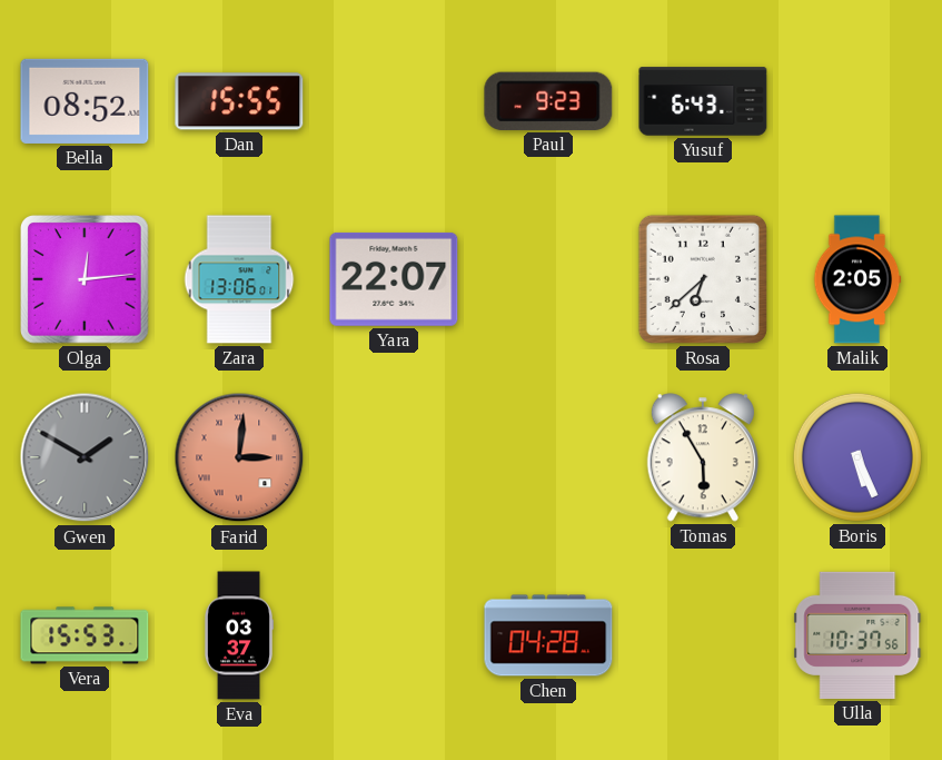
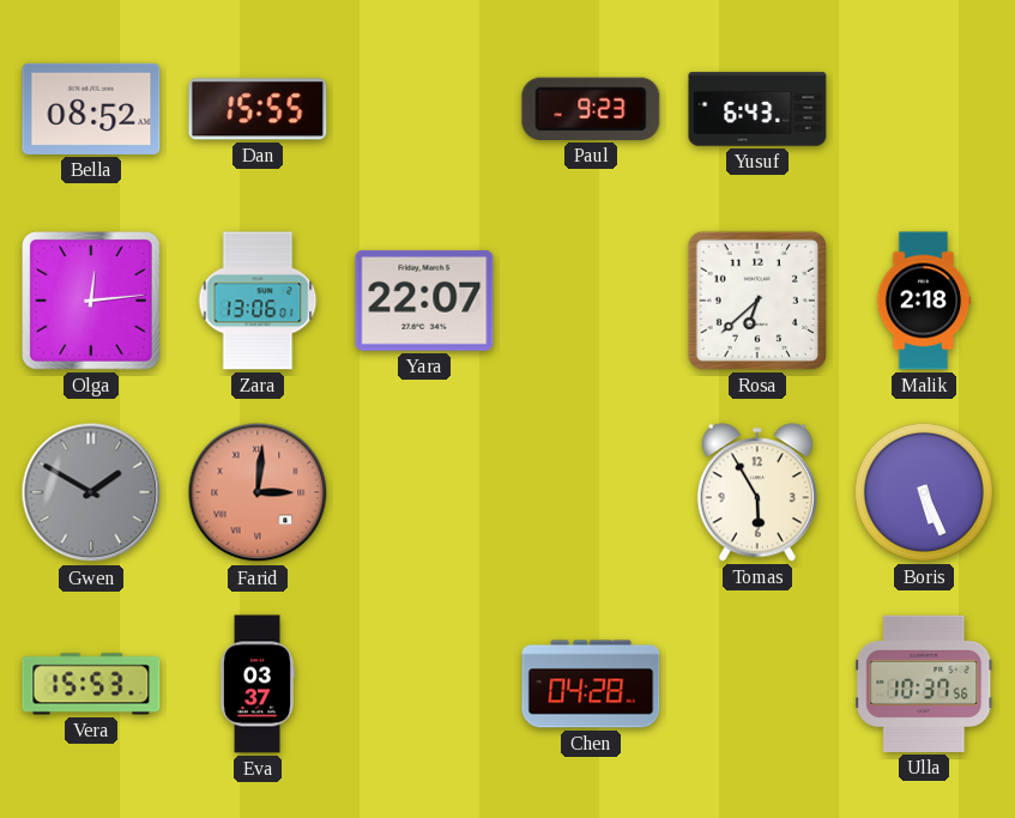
Malik: 2:05 -> 2:18
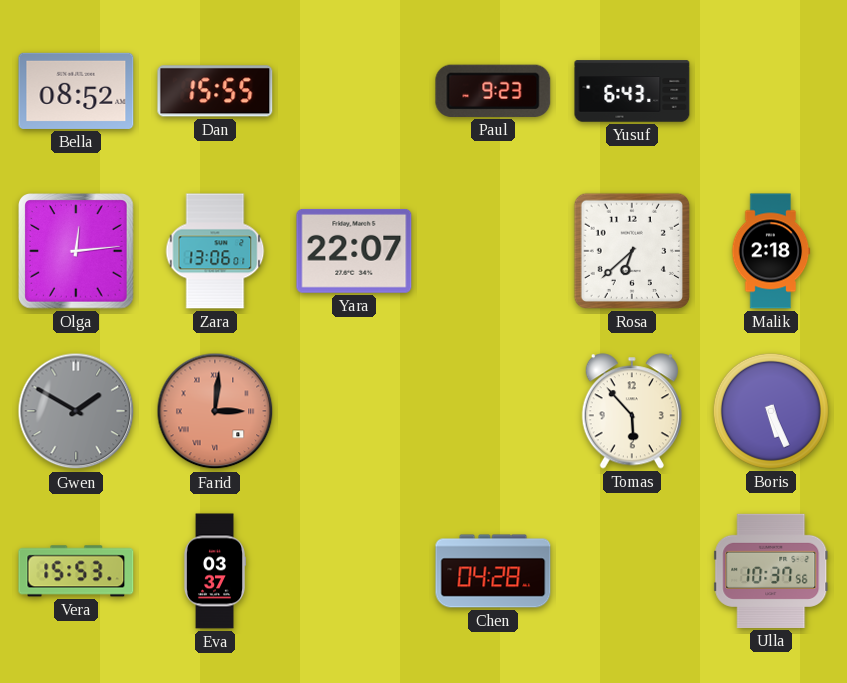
Tomas: 5:55 -> 5:53
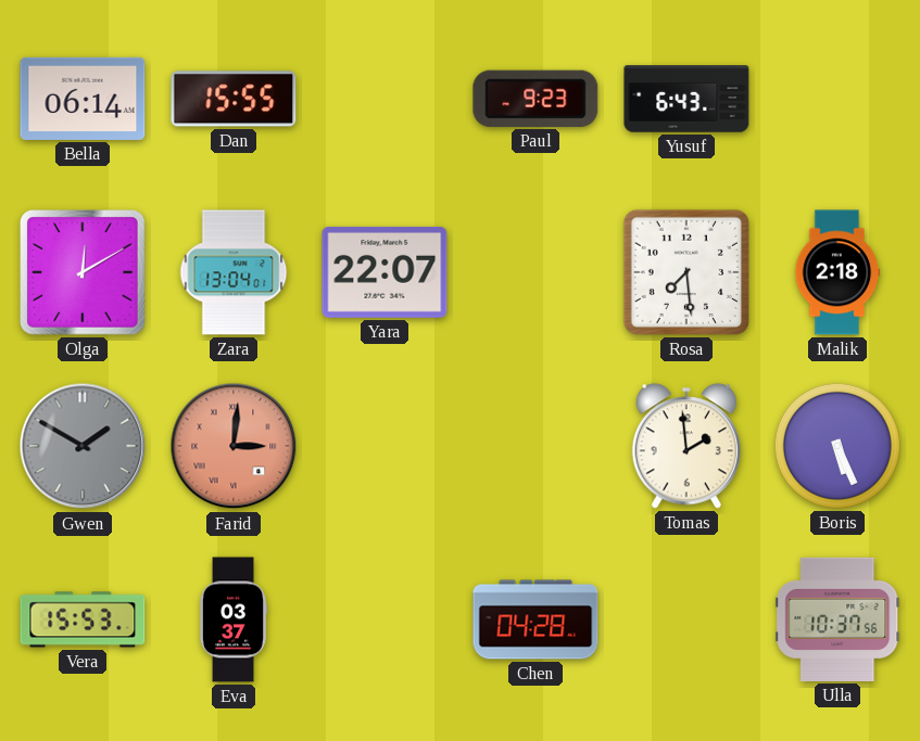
Bella: 08:52 -> 06:14
Olga: 12:14 -> 12:10
Zara: 13:06 -> 13:04
Rosa: 6:38 -> 7:29
Tomas: 5:53 -> 1:59
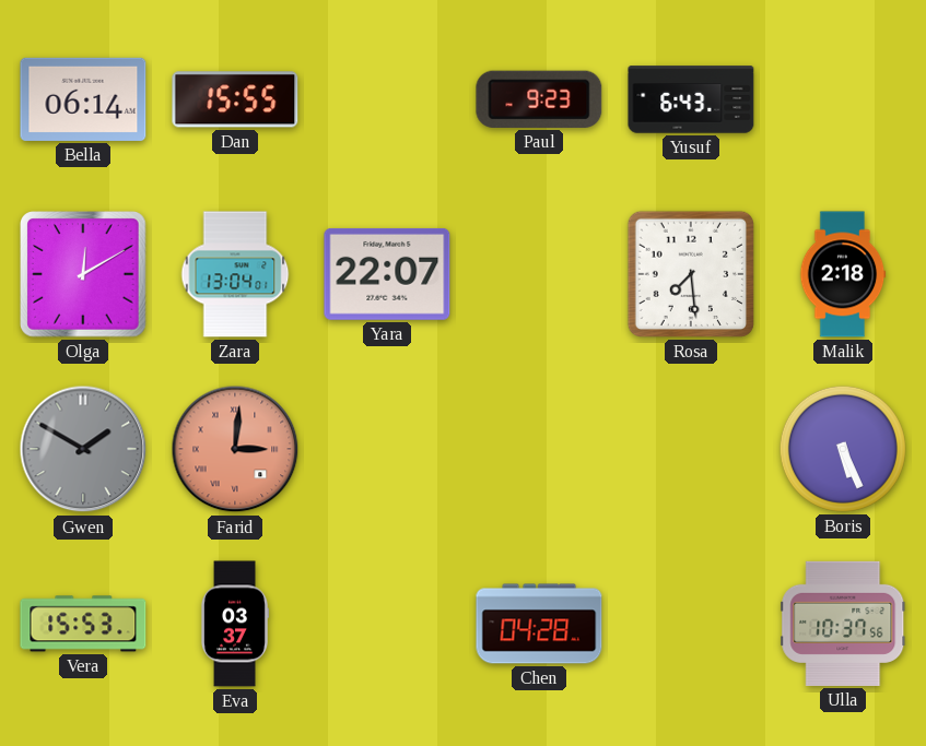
Tomas: 1:59 -> none
